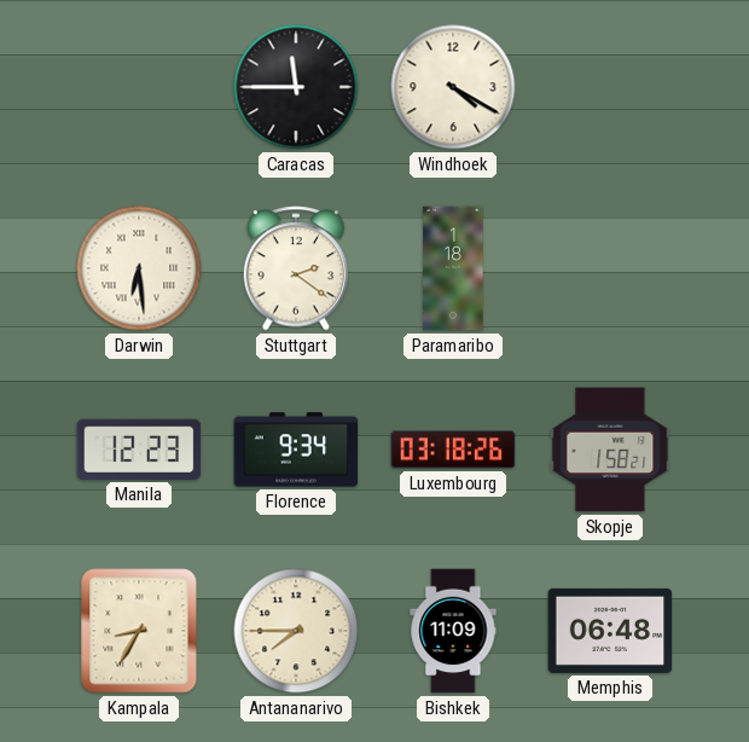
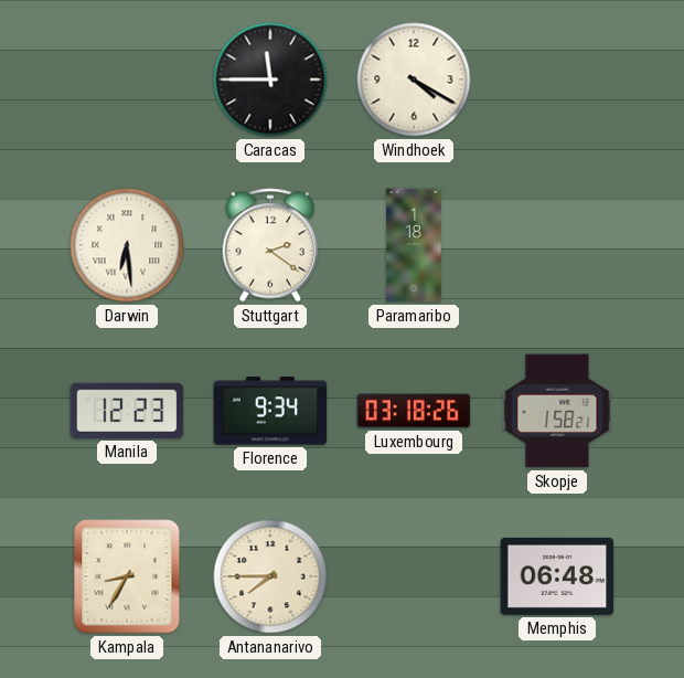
Bishkek: 11:09 -> none
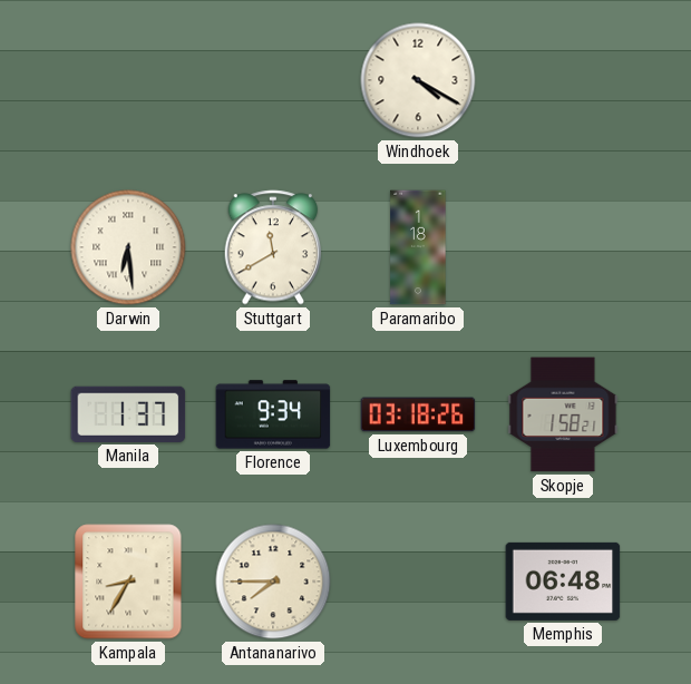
Caracas: 11:45 -> none
Stuttgart: 2:21 -> 11:40
Manila: 12:23 -> 1:37
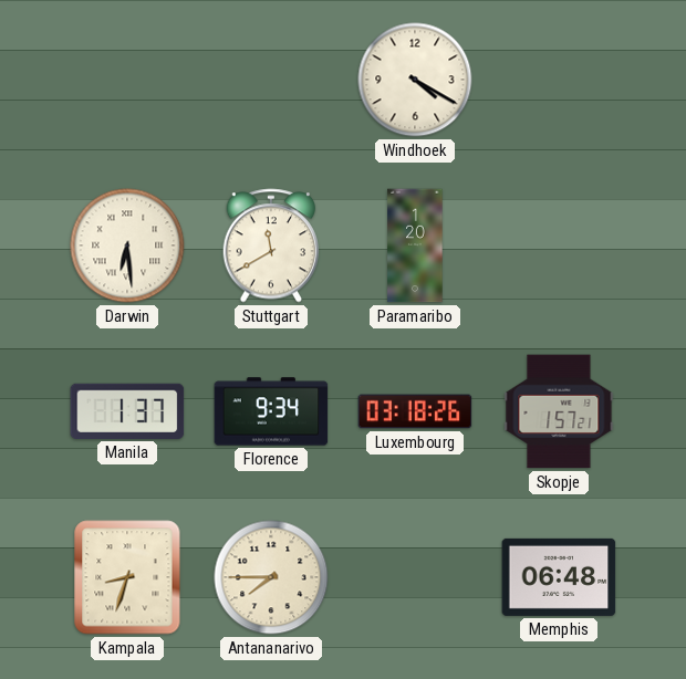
Paramaribo: 1:18 -> 1:20
Skopje: 1:58 -> 1:57
Kampala: 8:35 -> 8:33
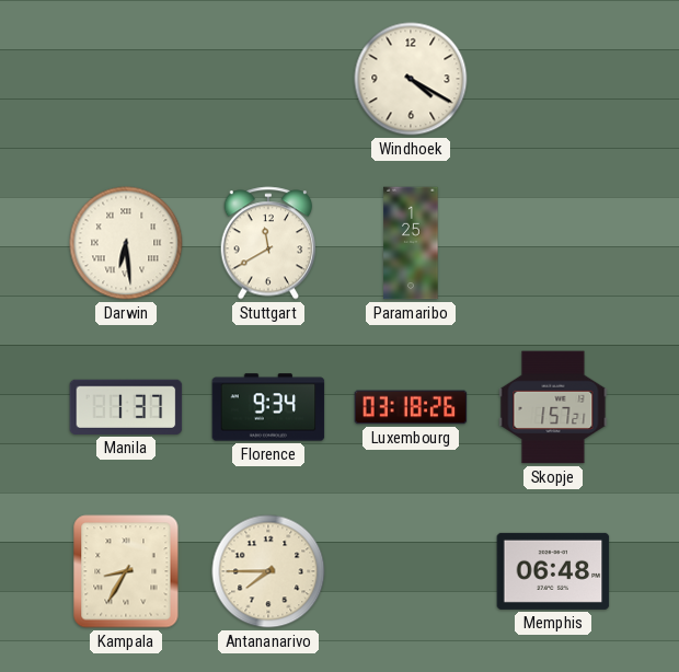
Paramaribo: 1:20 -> 1:25
Kampala: 8:33 -> 8:35
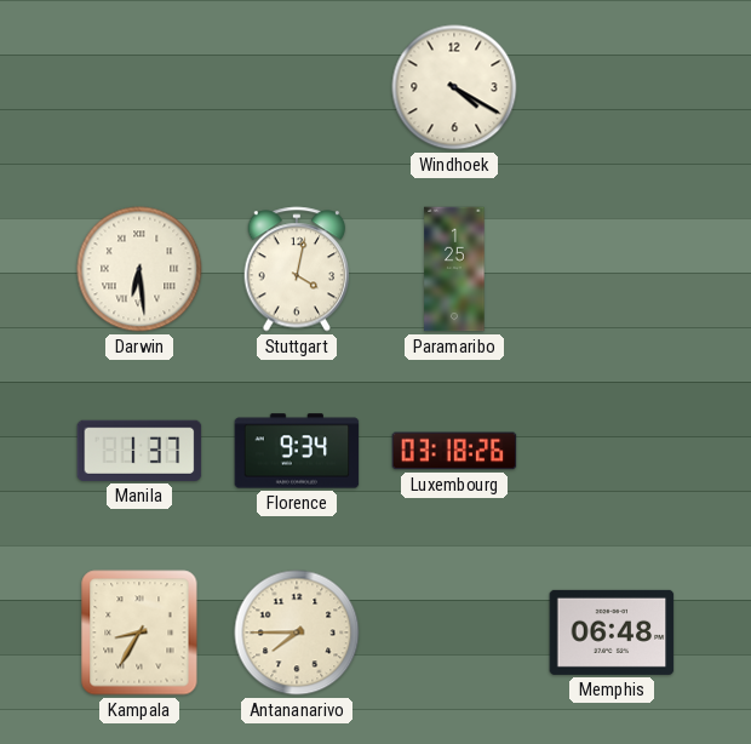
Stuttgart: 11:40 -> 4:02
Skopje: 1:57 -> none
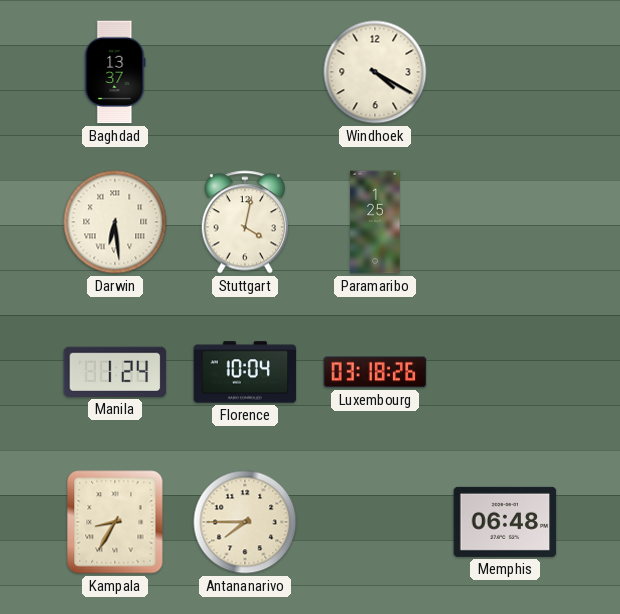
Baghdad: none -> 13:37
Manila: 1:37 -> 1:24
Florence: 9:34 -> 10:04
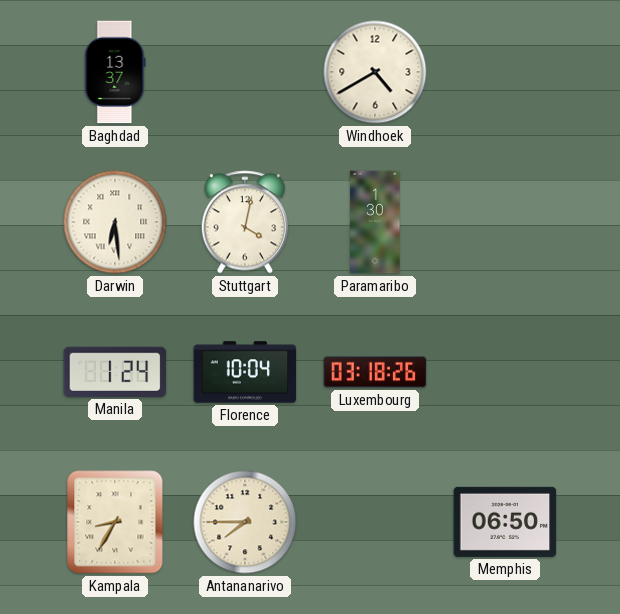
Windhoek: 4:20 -> 4:40
Paramaribo: 1:25 -> 1:30
Memphis: 06:48 -> 06:50
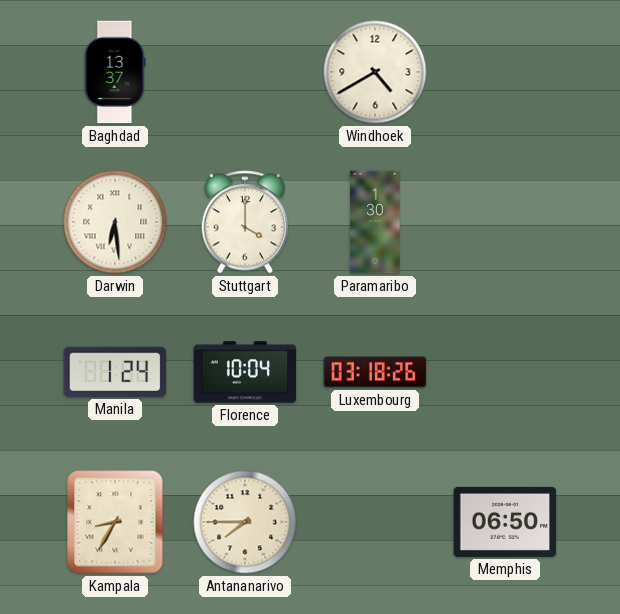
Stuttgart: 4:02 -> 4:00
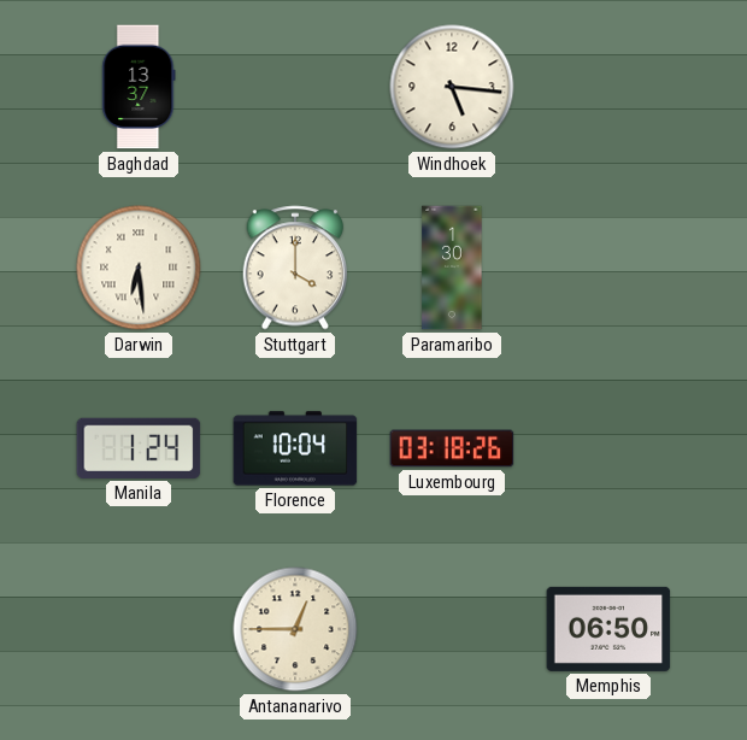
Windhoek: 4:40 -> 5:16
Kampala: 8:35 -> none
Antananarivo: 7:45 -> 12:45
